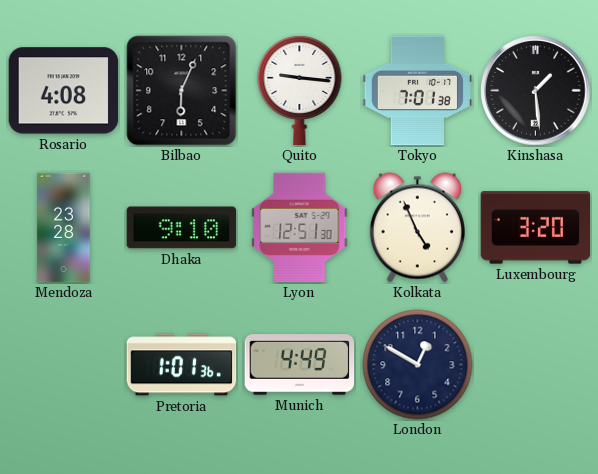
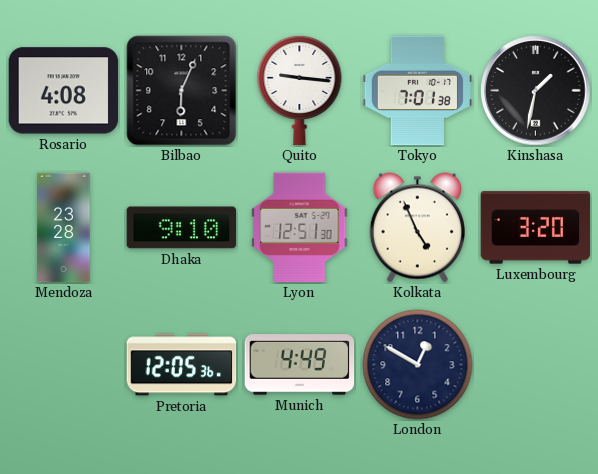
Kinshasa: 1:29 -> 1:32
Pretoria: 1:01 -> 12:05
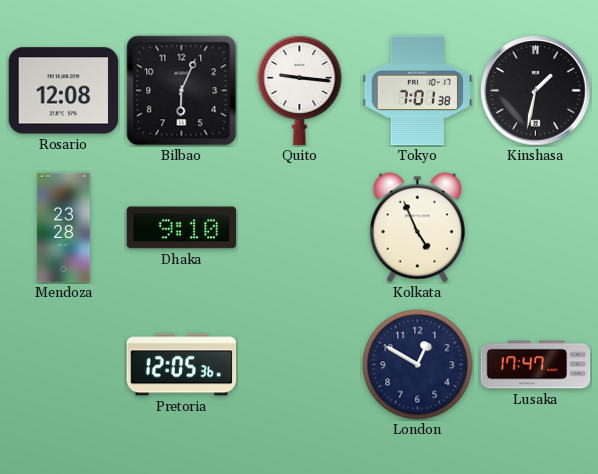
Rosario: 4:08 -> 12:08
Lyon: 12:51 -> none
Luxembourg: 3:20 -> none
Munich: 4:49 -> none
Lusaka: none -> 17:47
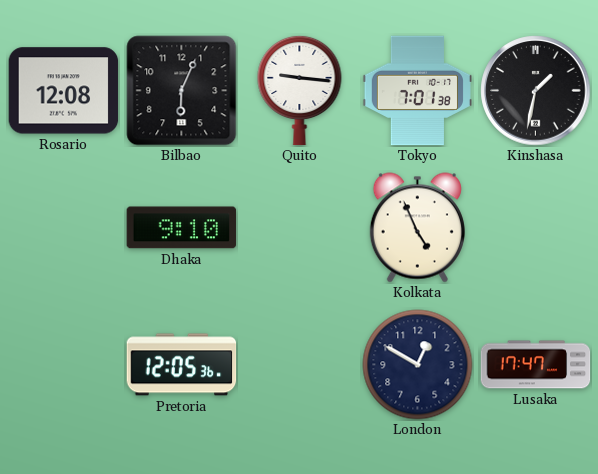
Mendoza: 23:28 -> none
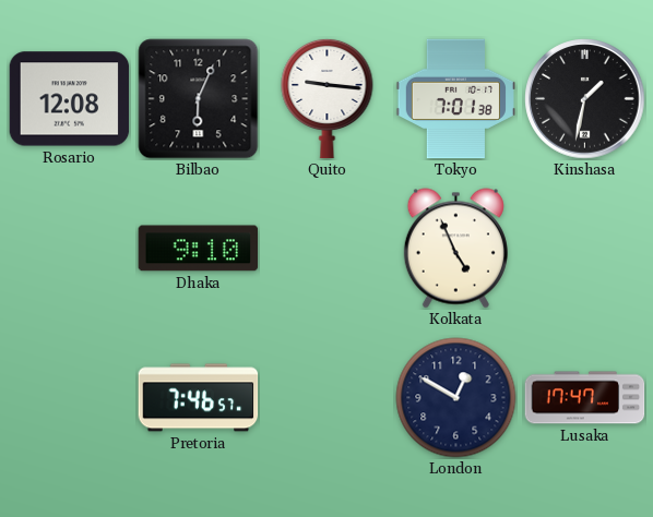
Pretoria: 12:05 -> 7:46
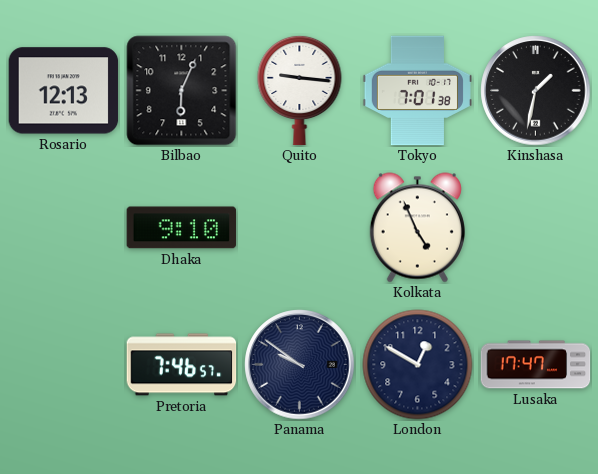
Rosario: 12:08 -> 12:13
Panama: none -> 9:51
